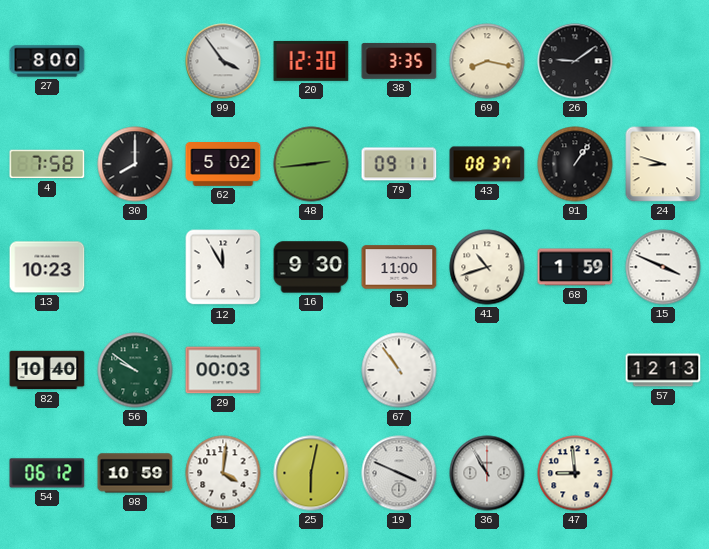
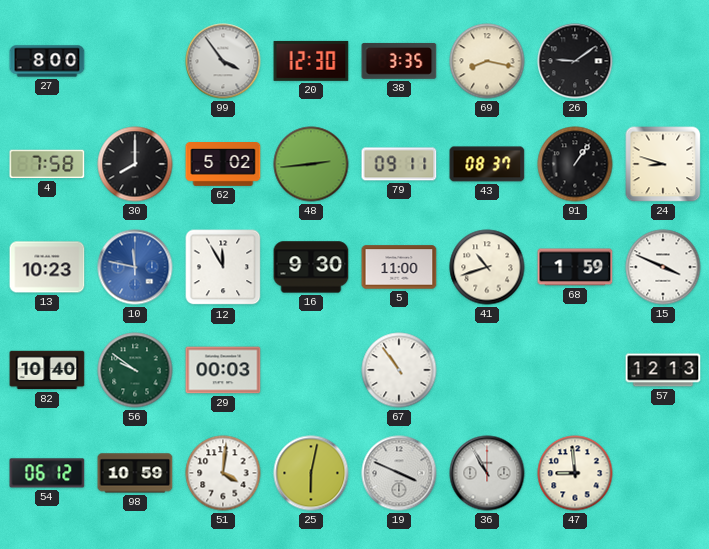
10: none -> 11:47
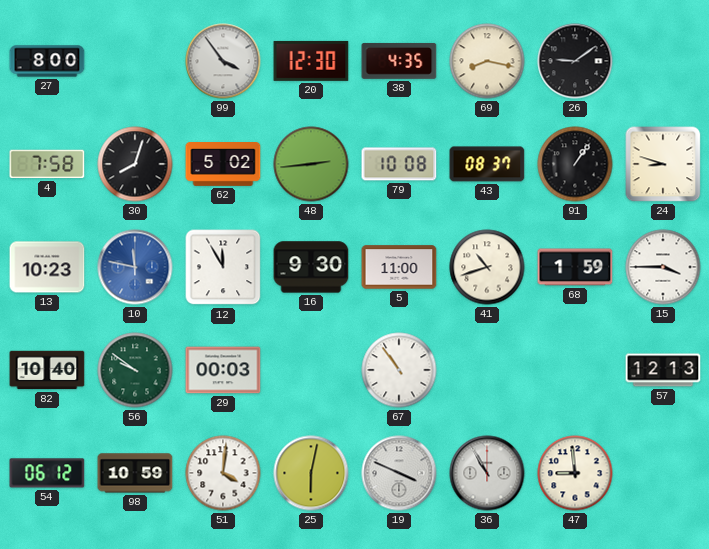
38: 3:35 -> 4:35
30: 8:00 -> 8:03
79: 09:11 -> 10:08
15: 3:49 -> 3:45
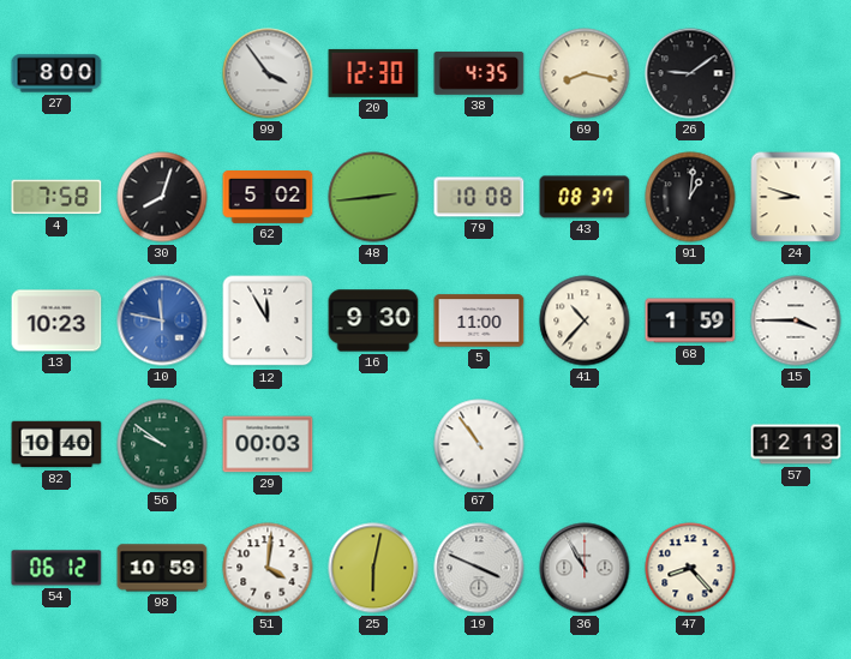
91: 1:06 -> 1:01
41: 10:42 -> 10:37
47: 8:59 -> 8:23
